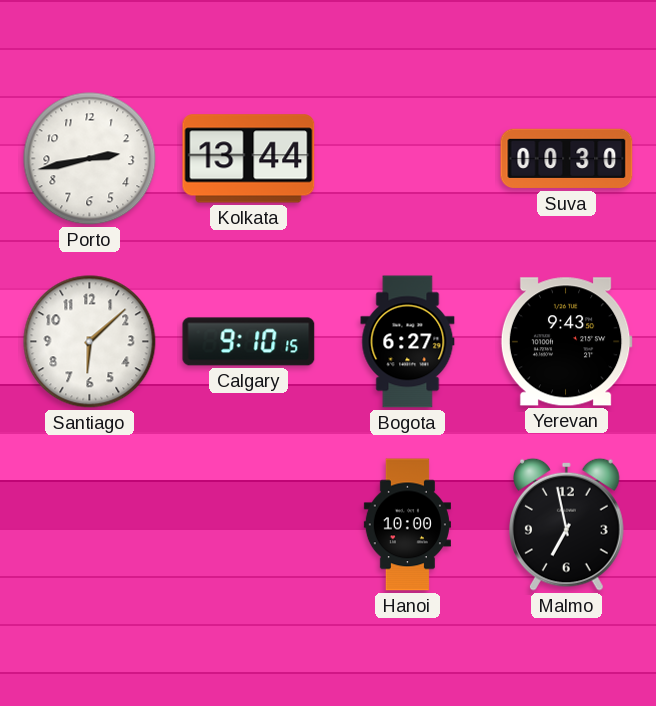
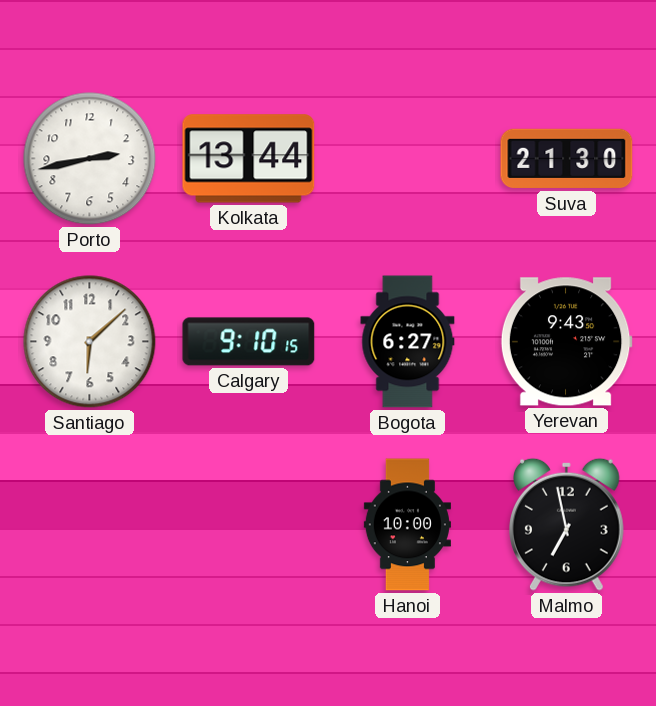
Suva: 00:30 -> 21:30
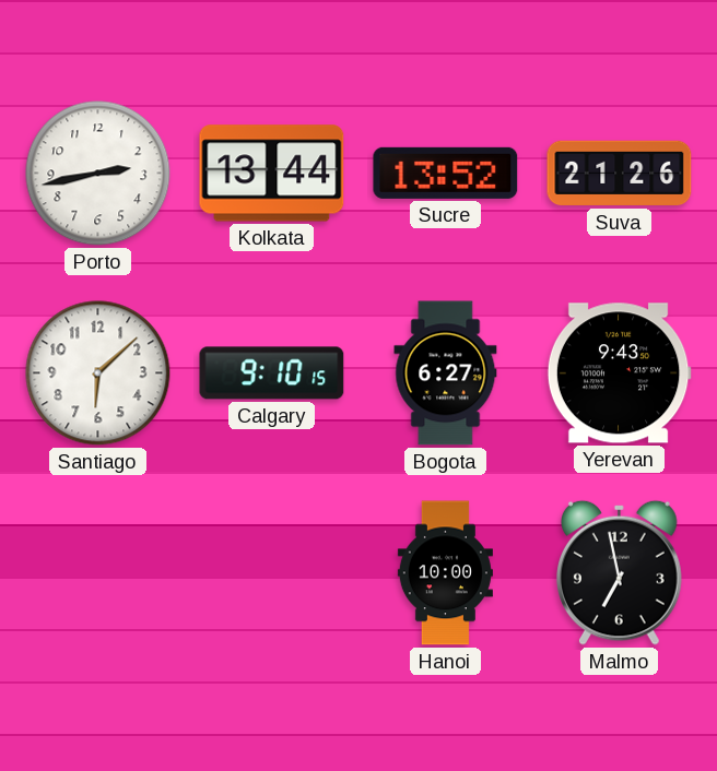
Sucre: none -> 13:52
Suva: 21:30 -> 21:26
